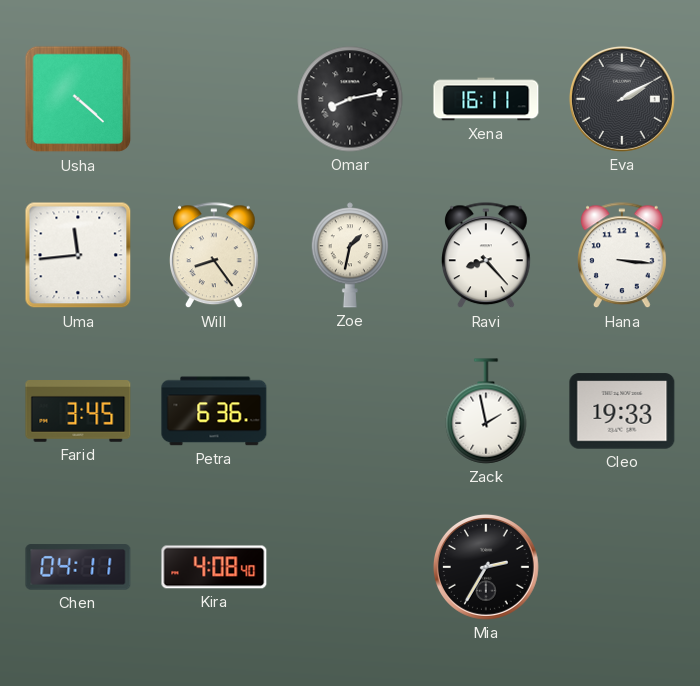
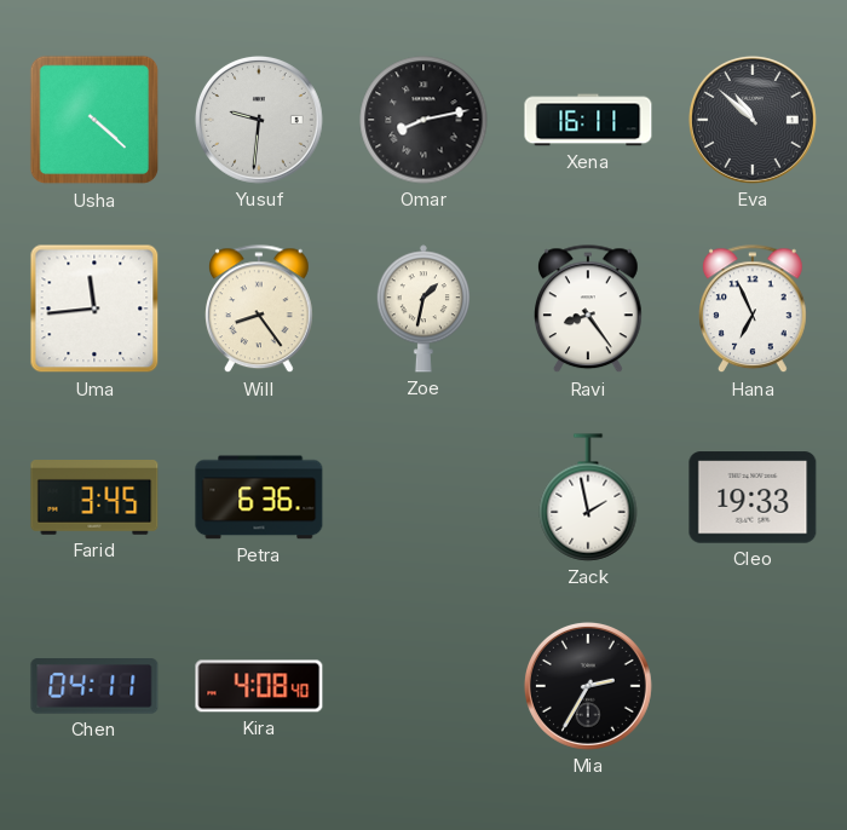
Yusuf: none -> 9:31
Eva: 2:10 -> 10:52
Ravi: 8:23 -> 8:24
Hana: 3:16 -> 6:56
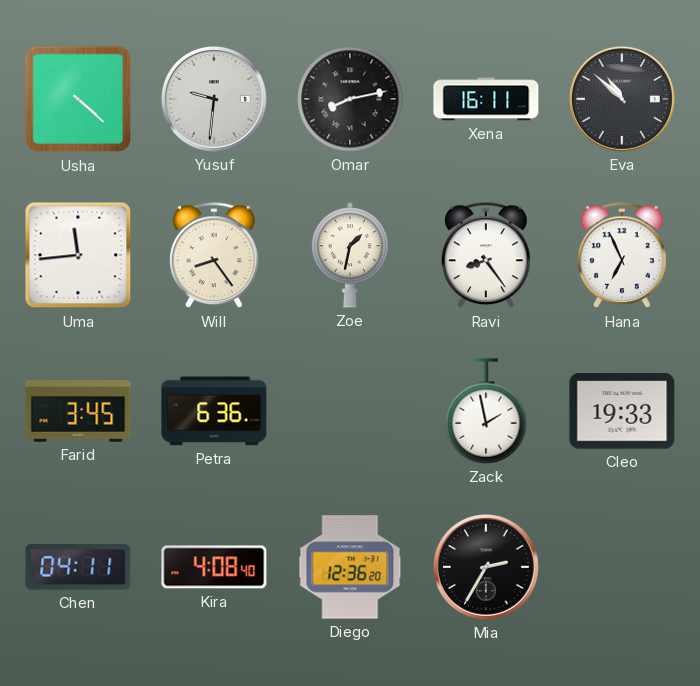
Diego: none -> 12:36
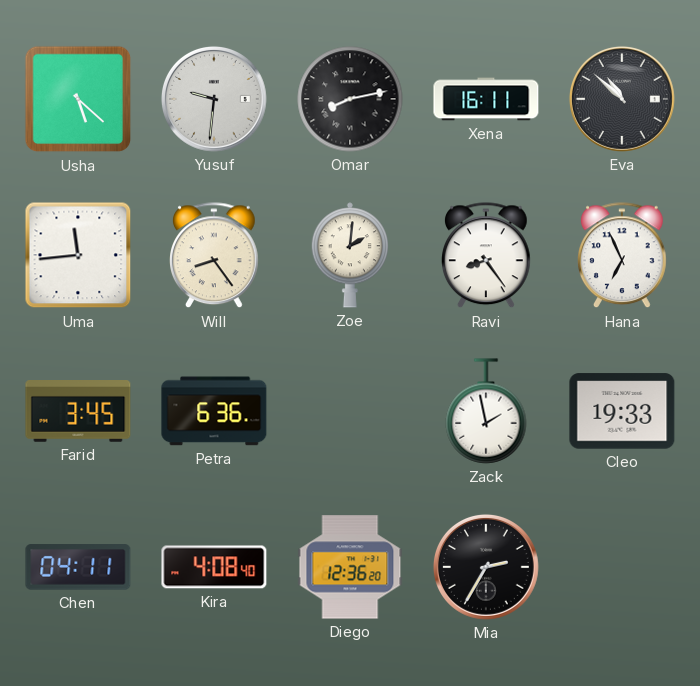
Usha: 4:22 -> 5:22
Zoe: 1:32 -> 2:01
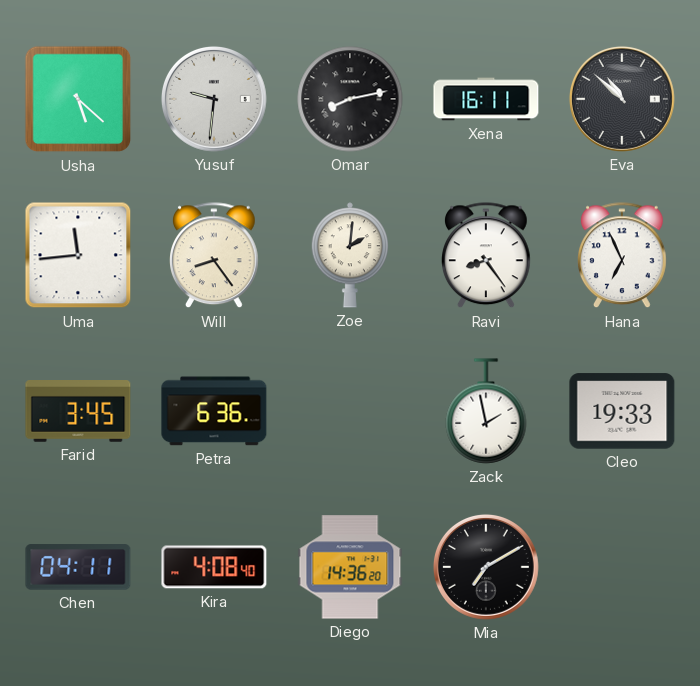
Diego: 12:36 -> 14:36
Mia: 2:35 -> 7:10
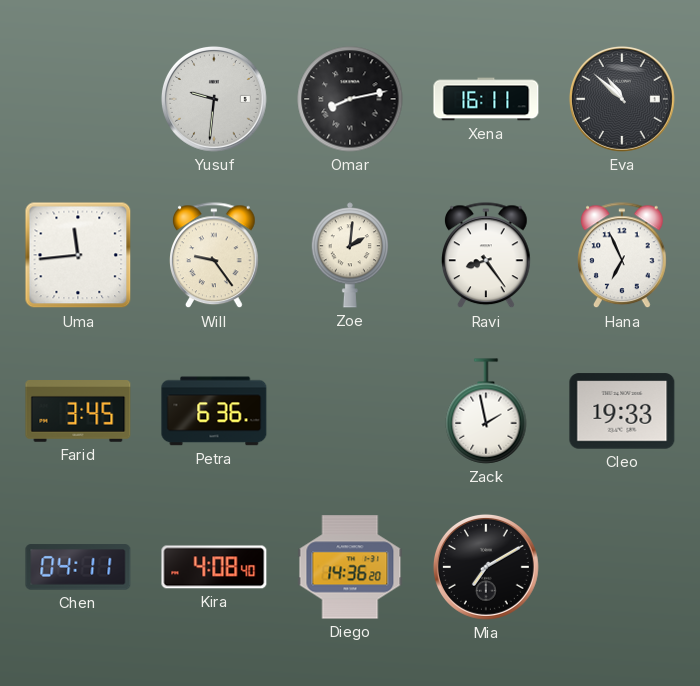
Usha: 5:22 -> none
Will: 8:24 -> 9:24
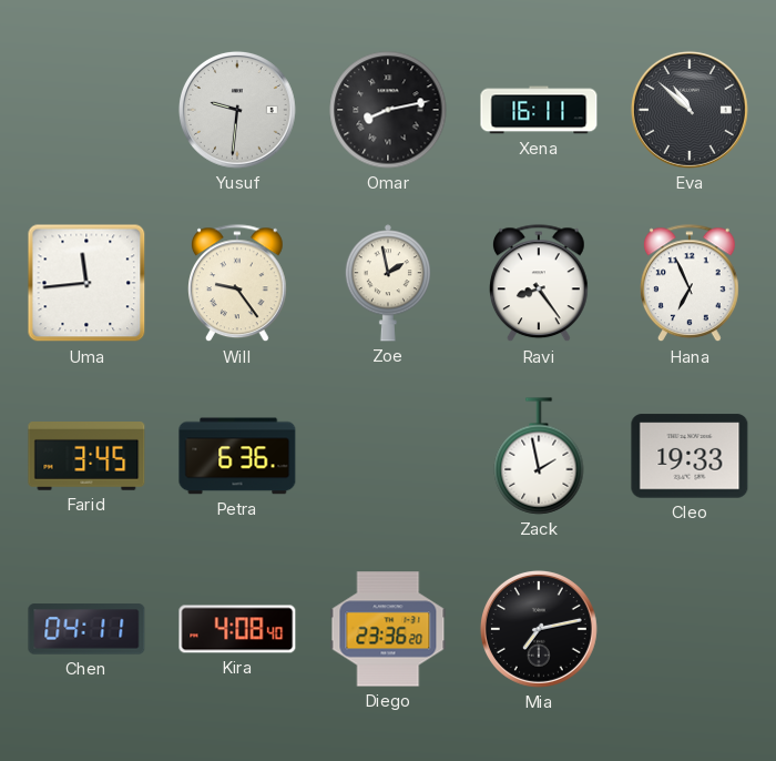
Zoe: 2:01 -> 1:58
Diego: 14:36 -> 23:36
Mia: 7:10 -> 7:13
